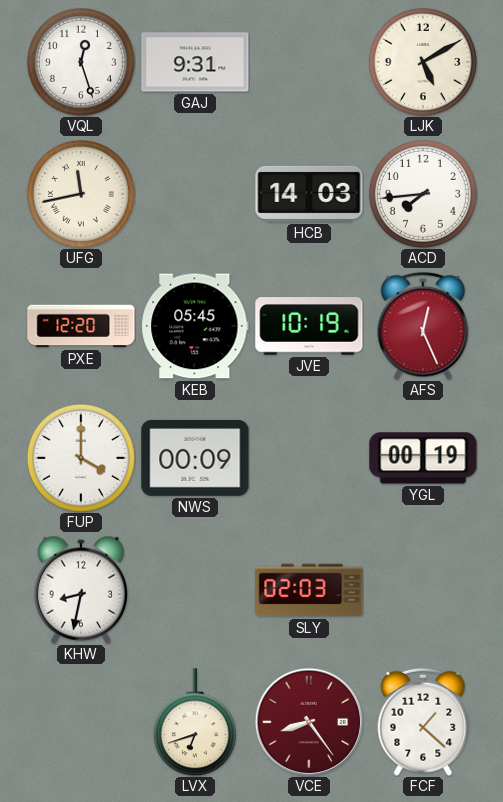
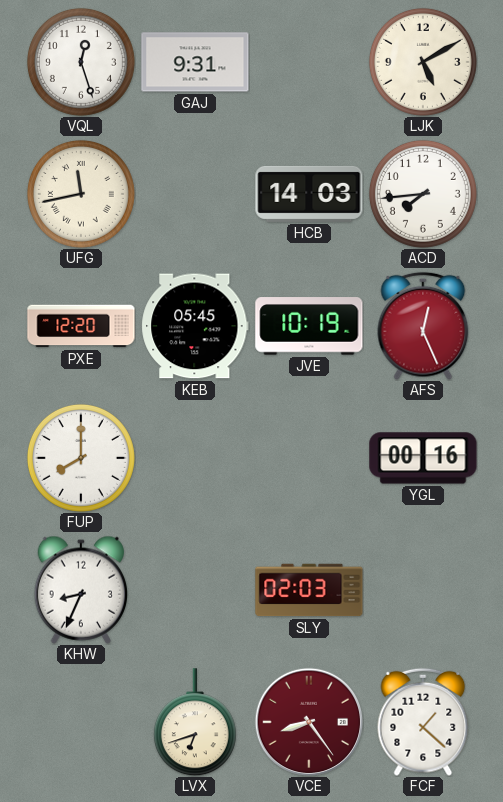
FUP: 4:00 -> 8:00
NWS: 00:09 -> none
YGL: 00:19 -> 00:16
KHW: 8:32 -> 8:34
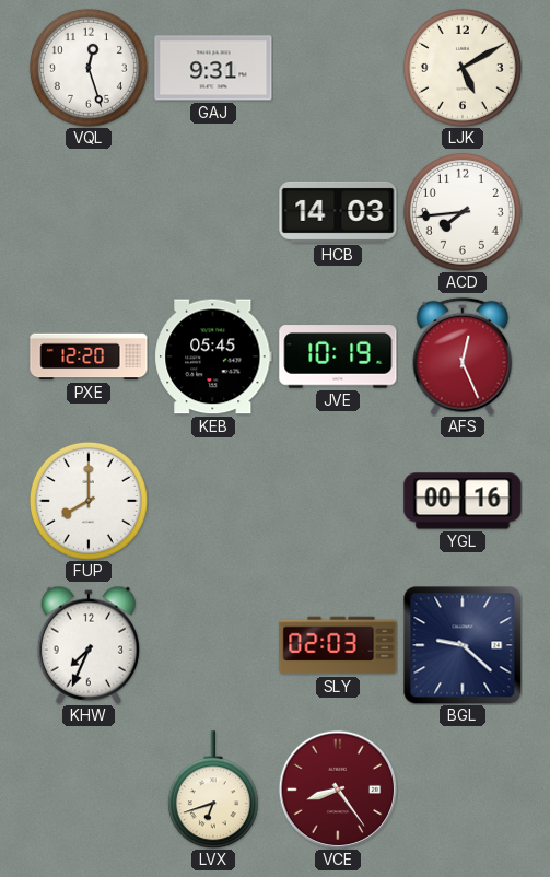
UFG: 11:43 -> none
KHW: 8:34 -> 7:34
BGL: none -> 9:22
FCF: 1:22 -> none
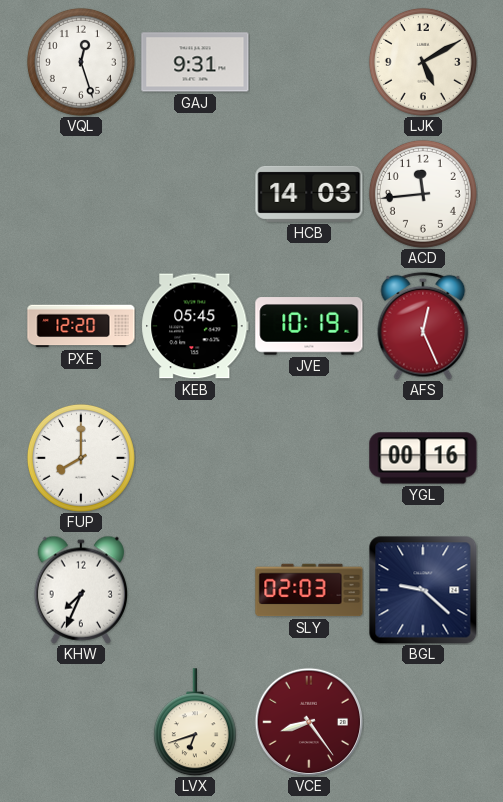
ACD: 7:44 -> 11:44
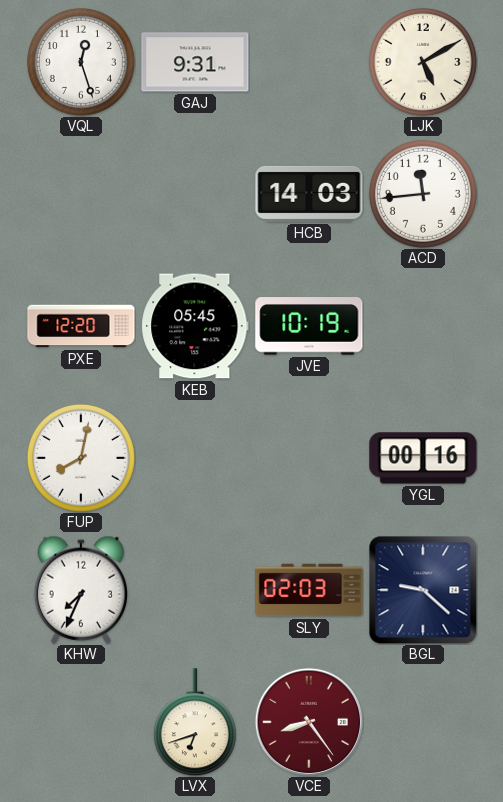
AFS: 12:26 -> none
FUP: 8:00 -> 8:02
